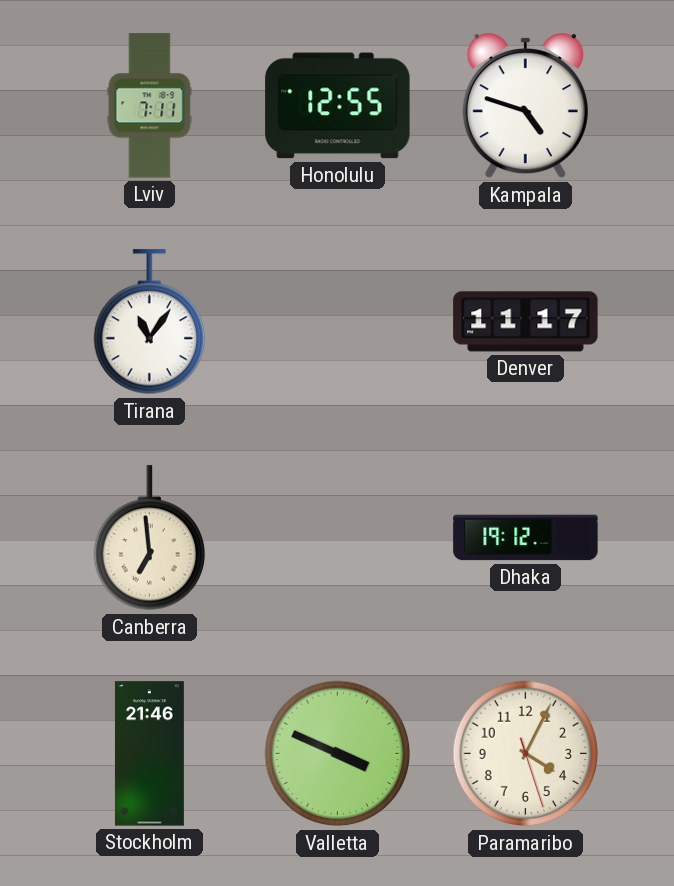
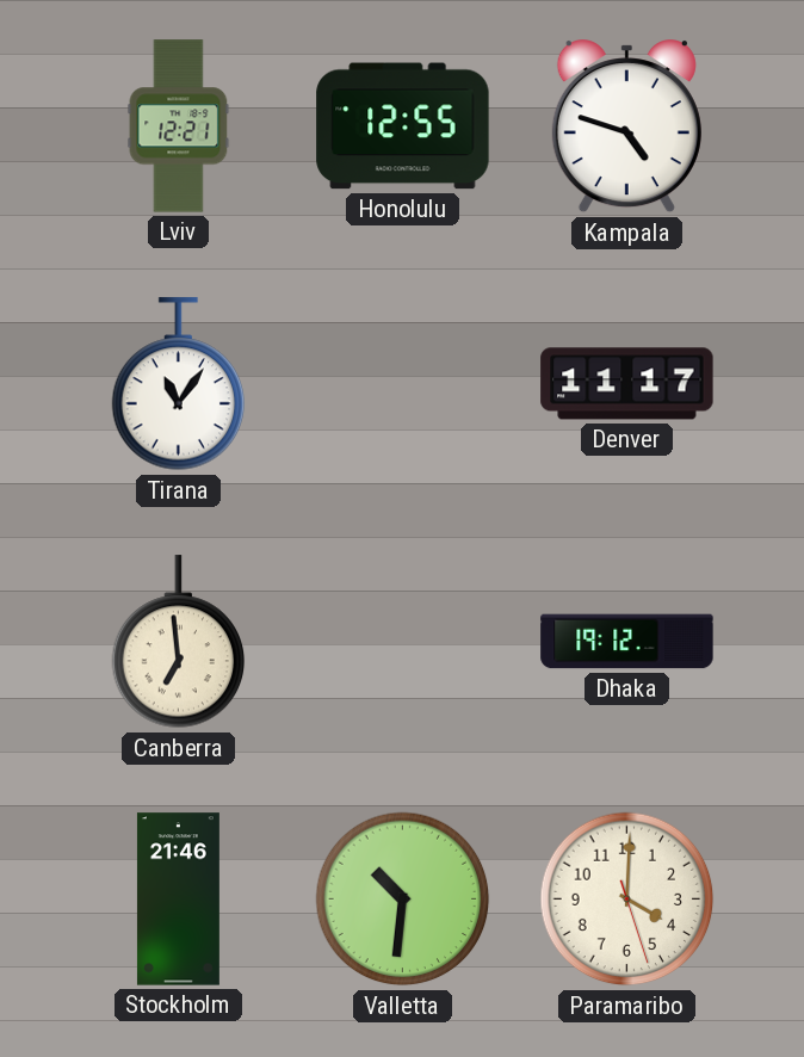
Lviv: 7:11 -> 12:21
Valletta: 3:49 -> 10:31
Paramaribo: 4:04 -> 4:00
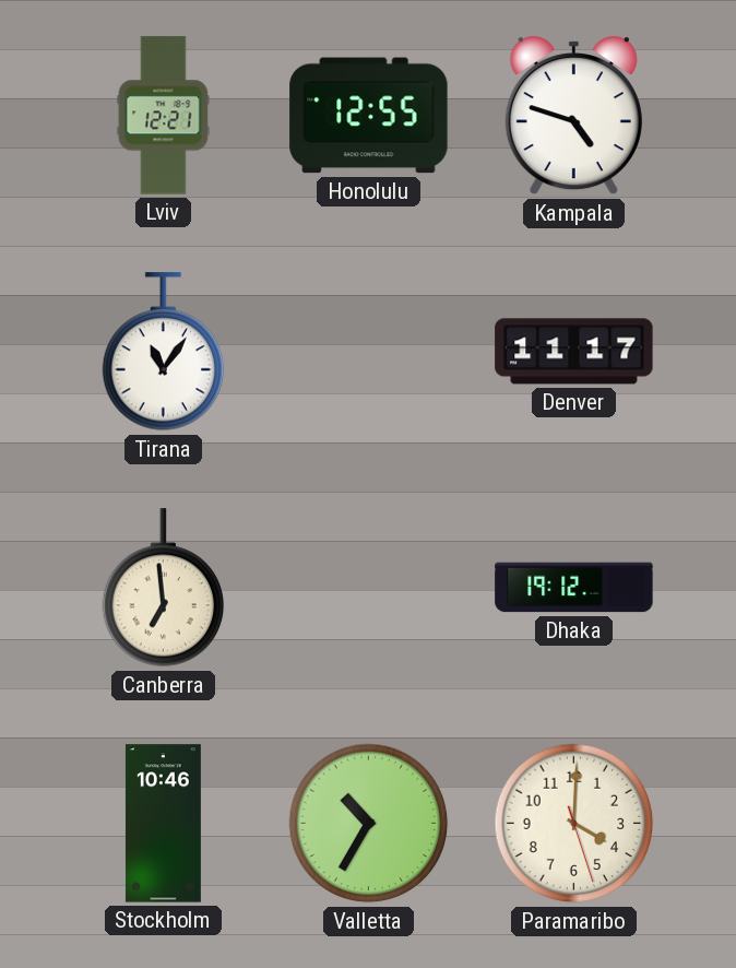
Stockholm: 21:46 -> 10:46
Valletta: 10:31 -> 10:35
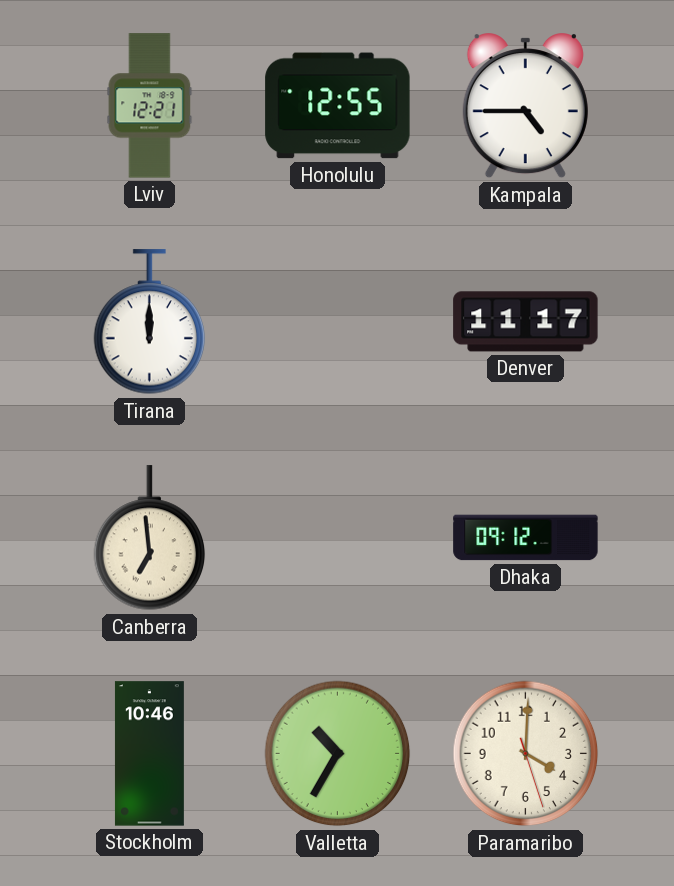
Kampala: 4:48 -> 4:45
Tirana: 11:06 -> 12:00
Dhaka: 19:12 -> 09:12
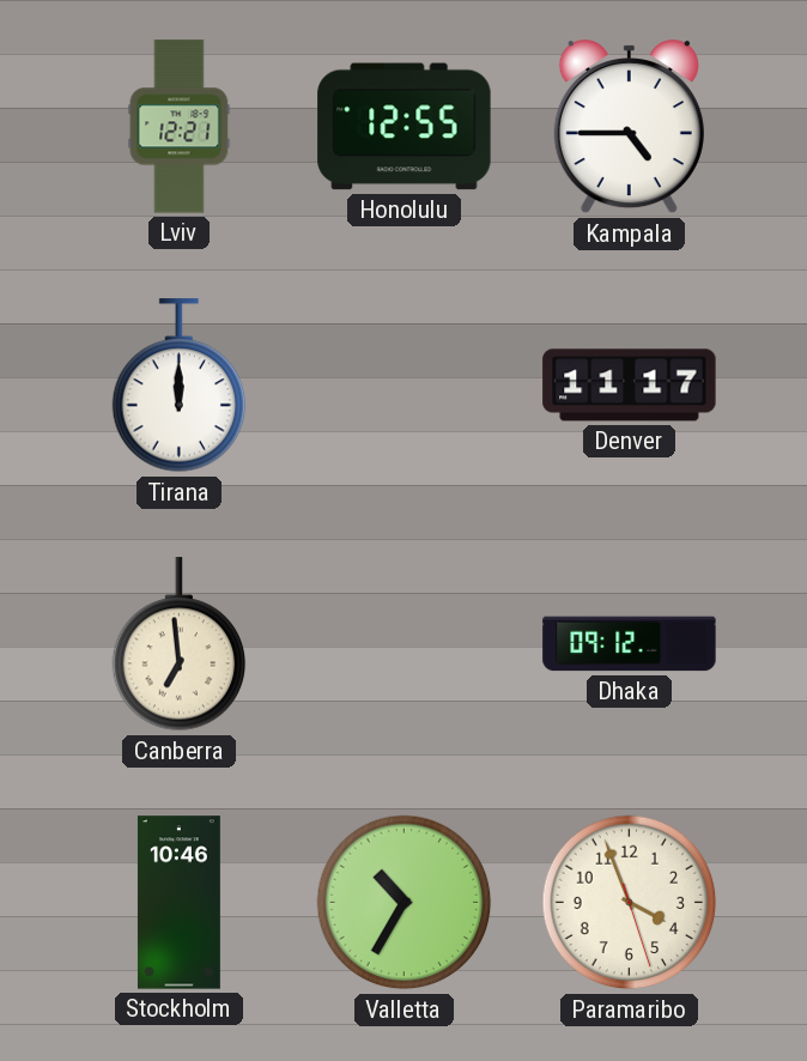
Paramaribo: 4:00 -> 3:56
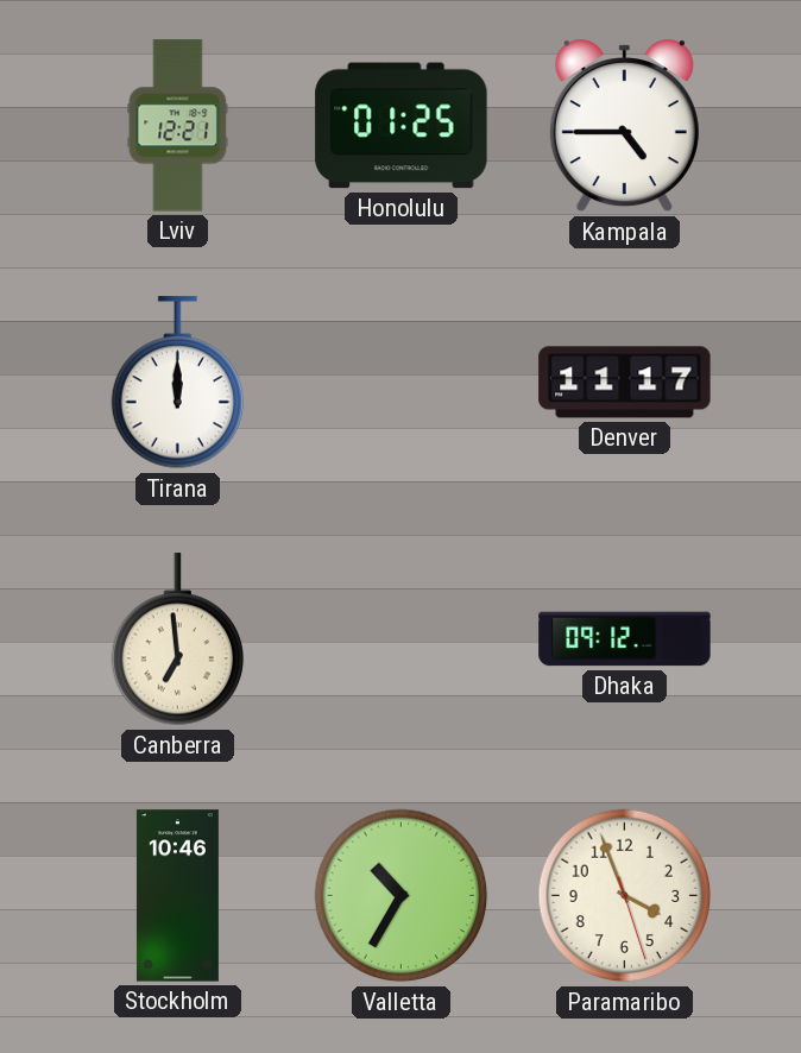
Honolulu: 12:55 -> 01:25
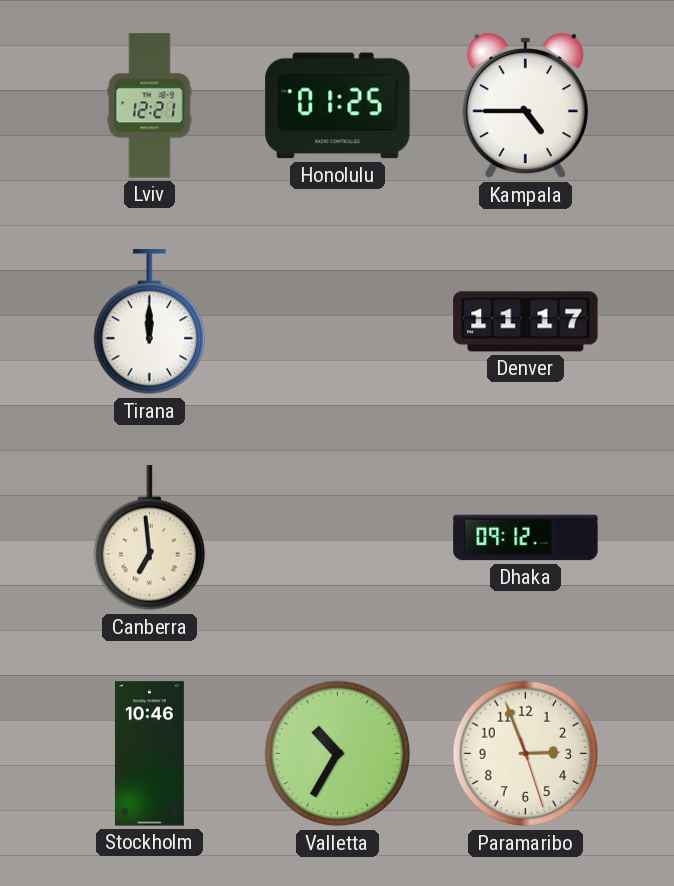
Paramaribo: 3:56 -> 2:56
